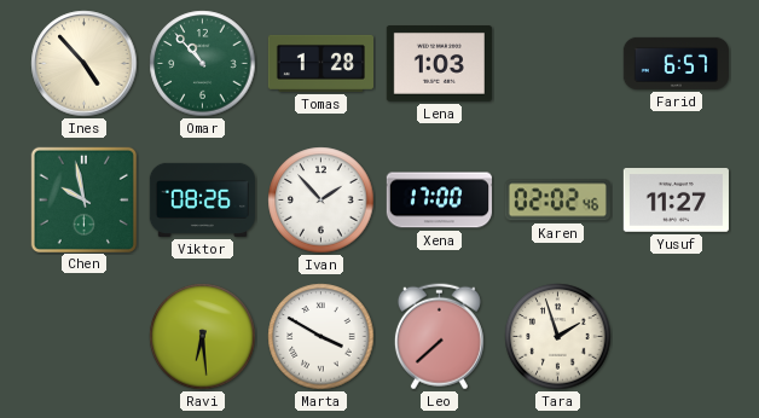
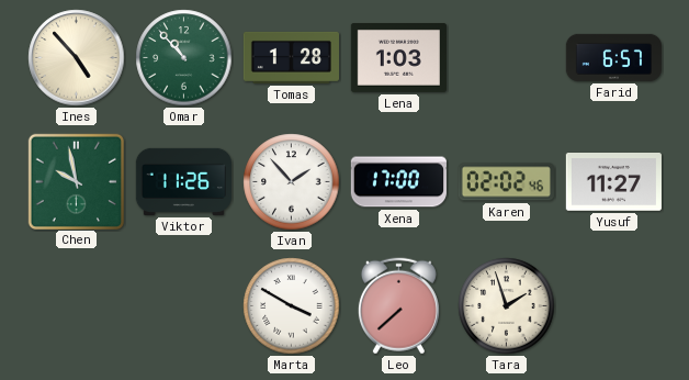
Viktor: 08:26 -> 11:26
Ravi: 6:29 -> none
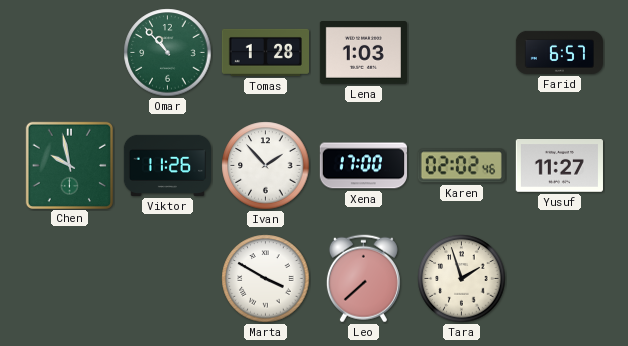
Ines: 4:53 -> none
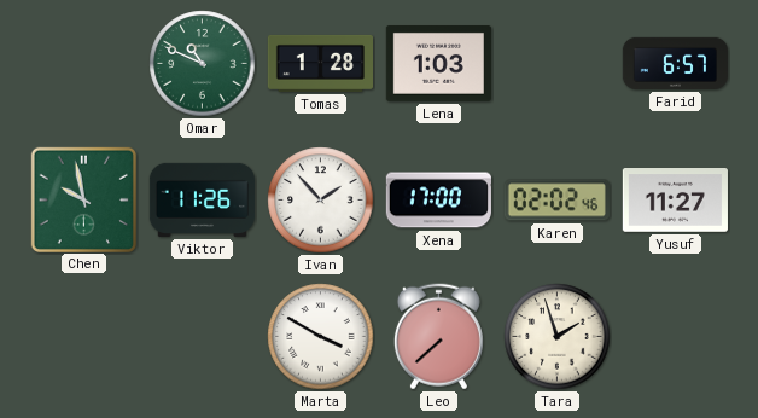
Omar: 10:53 -> 10:49
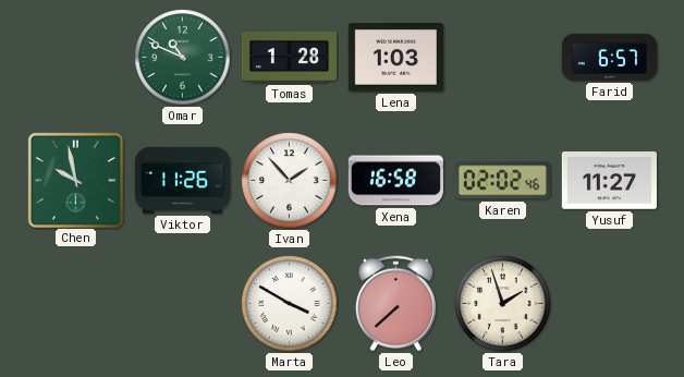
Xena: 17:00 -> 16:58
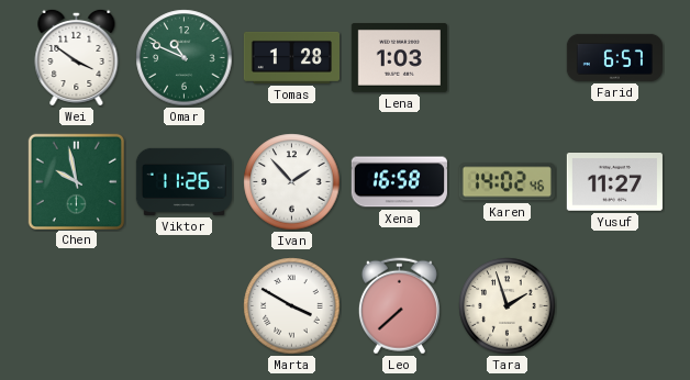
Wei: none -> 3:51
Karen: 02:02 -> 14:02
